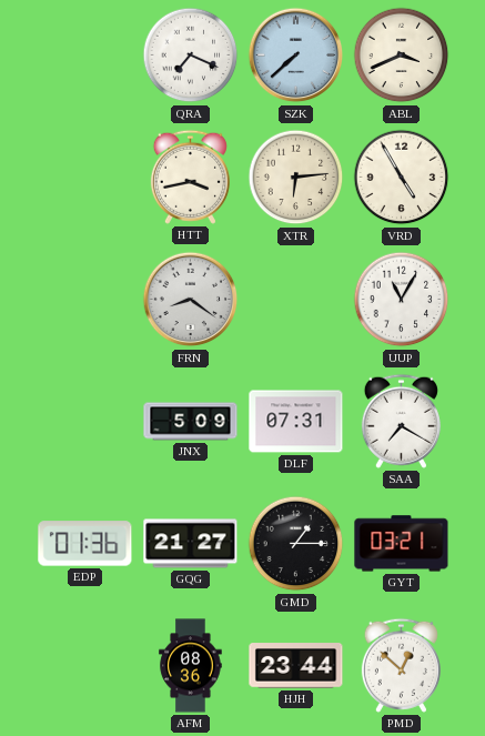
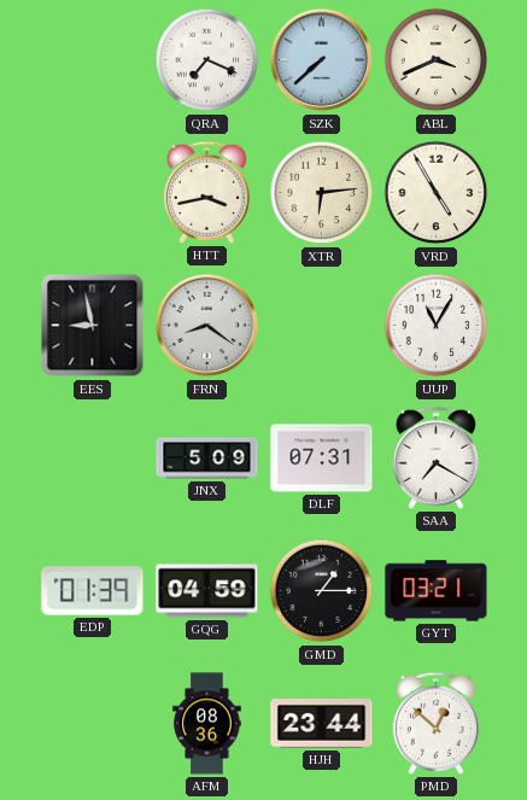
EES: none -> 8:58
EDP: 01:36 -> 01:39
GQG: 21:27 -> 04:59
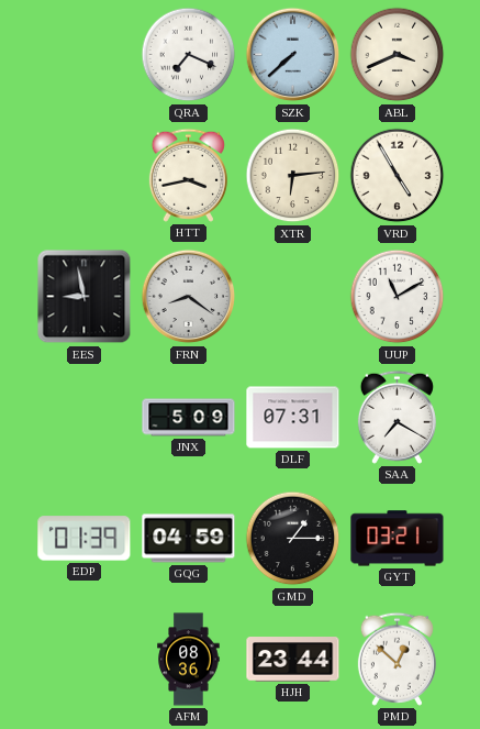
UUP: 11:05 -> 11:10
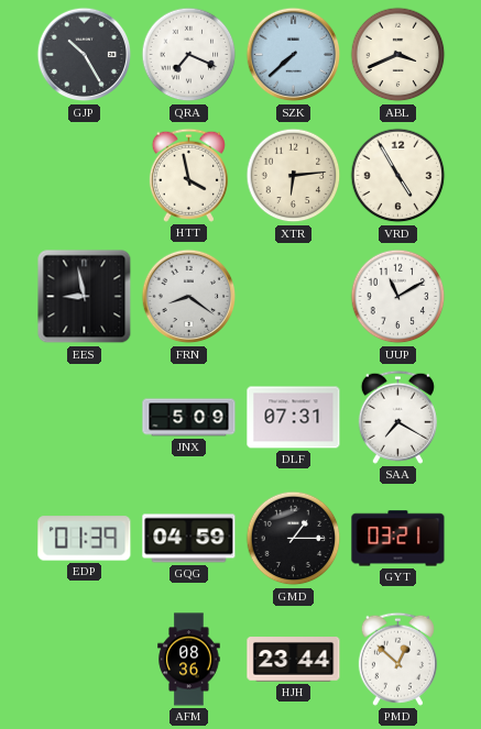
GJP: none -> 10:25
HTT: 3:43 -> 3:58
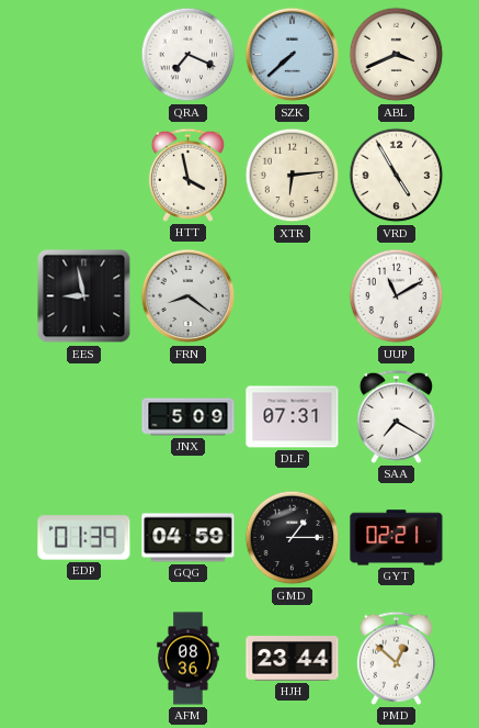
GJP: 10:25 -> none
GYT: 03:21 -> 02:21
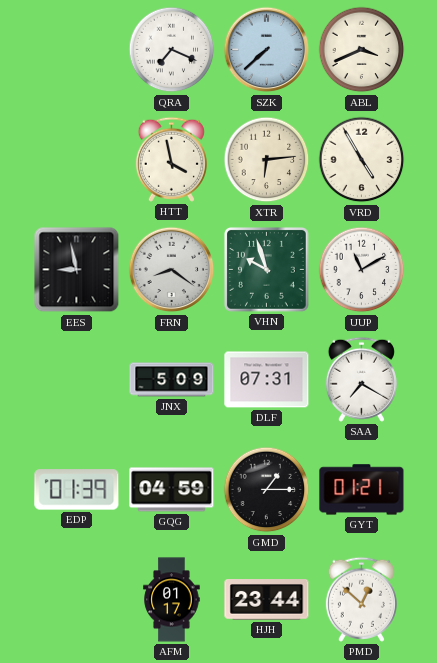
VHN: none -> 9:57
GYT: 02:21 -> 01:21
AFM: 08:36 -> 01:17
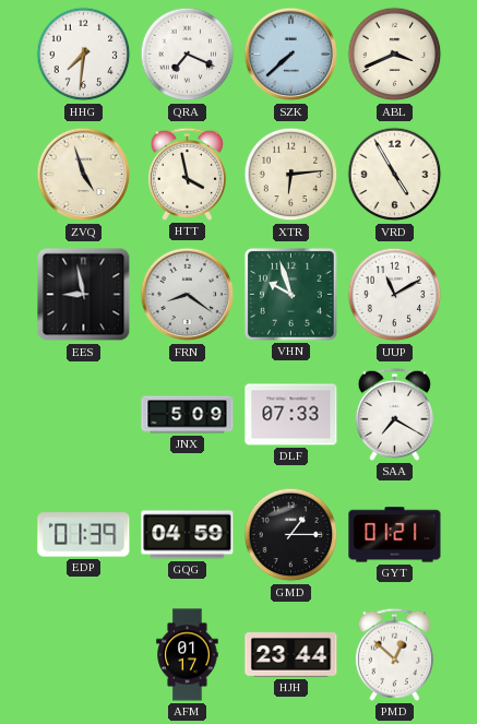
HHG: none -> 7:31
ZVQ: none -> 4:57
DLF: 07:31 -> 07:33
